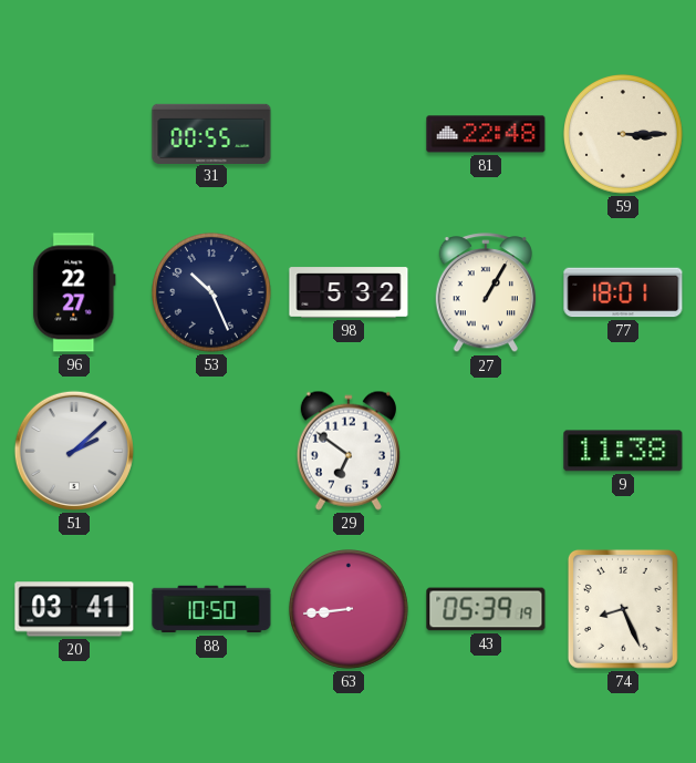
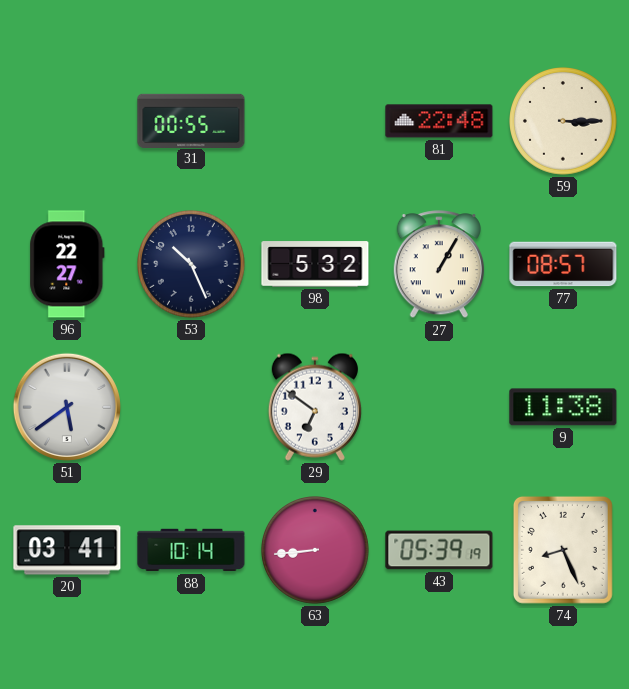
77: 18:01 -> 08:57
51: 2:08 -> 5:39
88: 10:50 -> 10:14
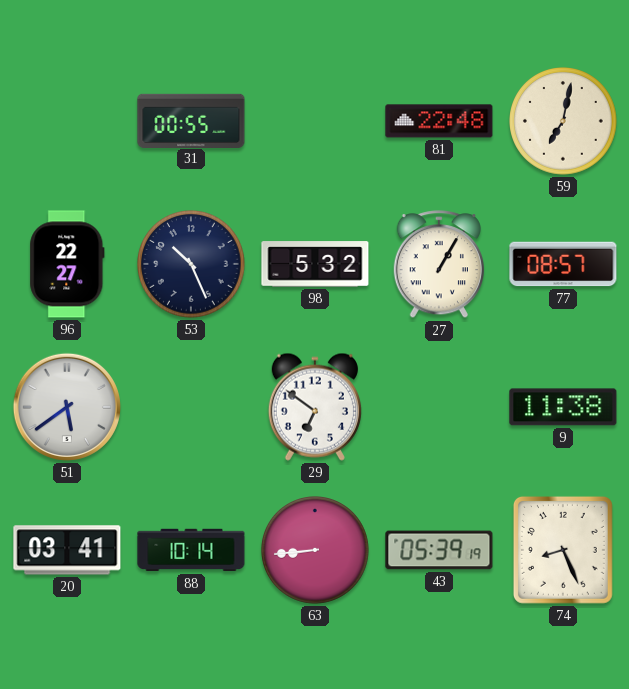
59: 3:15 -> 7:02
